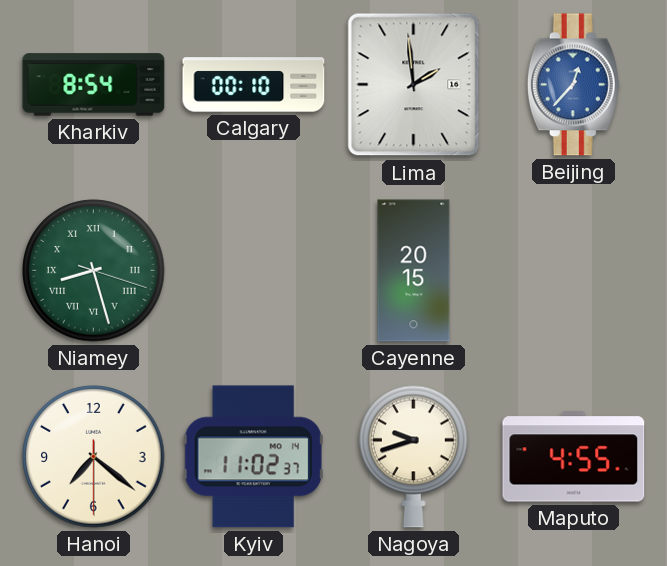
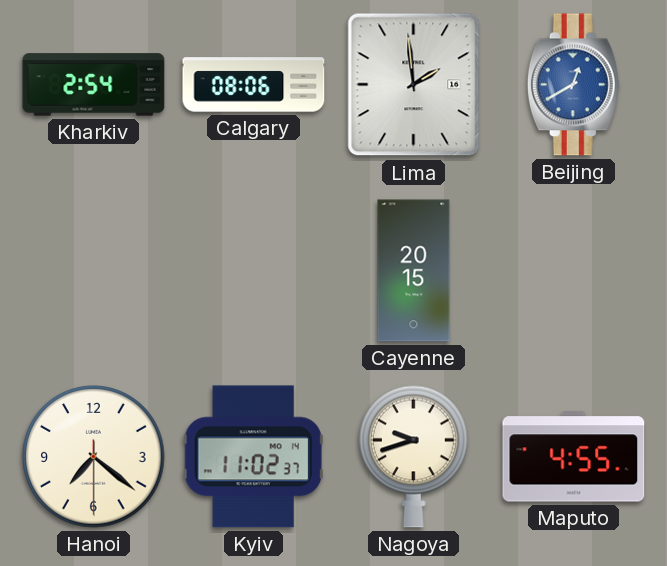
Kharkiv: 8:54 -> 2:54
Calgary: 00:10 -> 08:06
Beijing: 12:37 -> 12:40
Niamey: 8:27 -> none
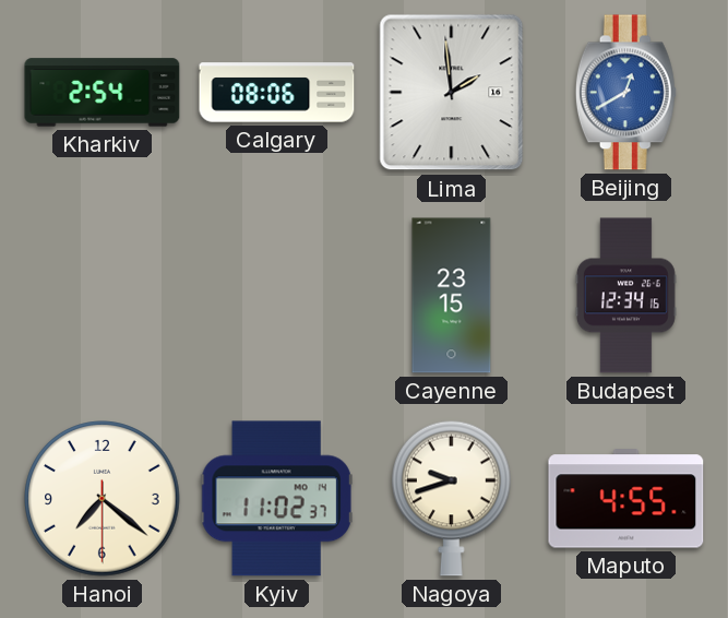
Cayenne: 20:15 -> 23:15
Budapest: none -> 12:34
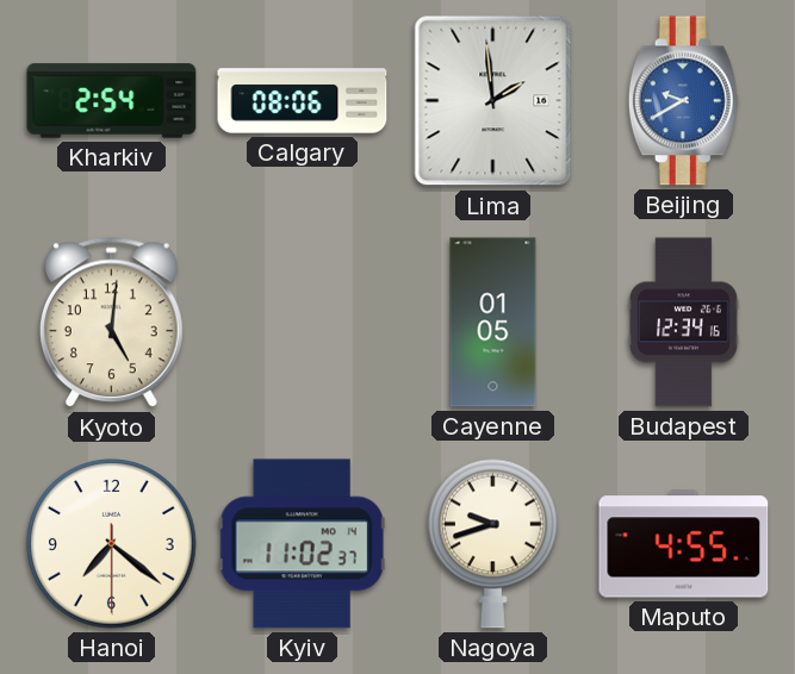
Beijing: 12:40 -> 9:40
Kyoto: none -> 5:01
Cayenne: 23:15 -> 01:05
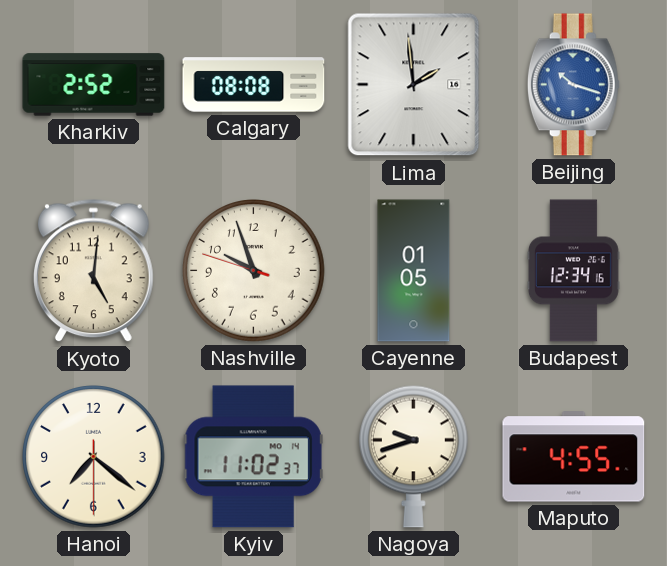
Kharkiv: 2:54 -> 2:52
Calgary: 08:06 -> 08:08
Beijing: 9:40 -> 10:18
Nashville: none -> 9:56
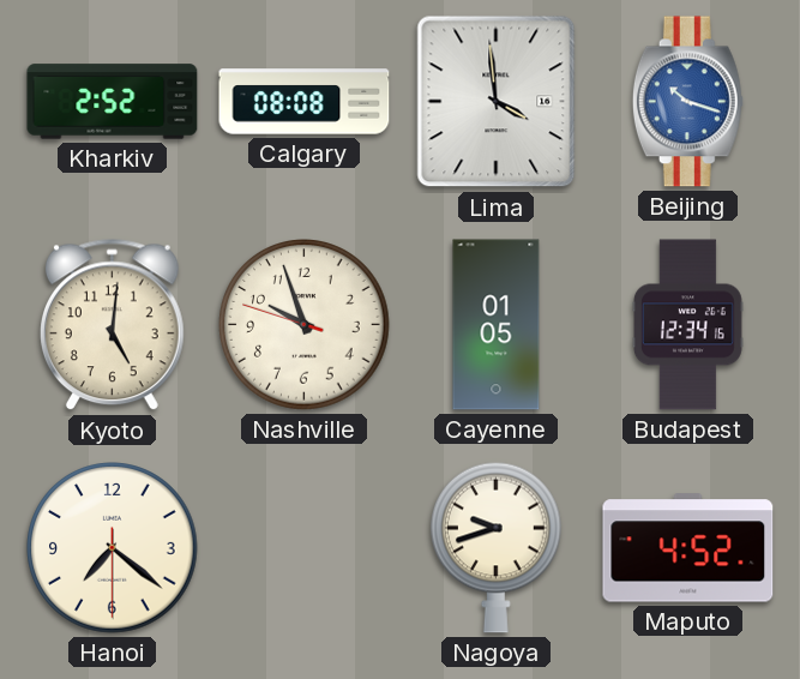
Lima: 1:59 -> 3:59
Kyiv: 11:02 -> none
Maputo: 4:55 -> 4:52
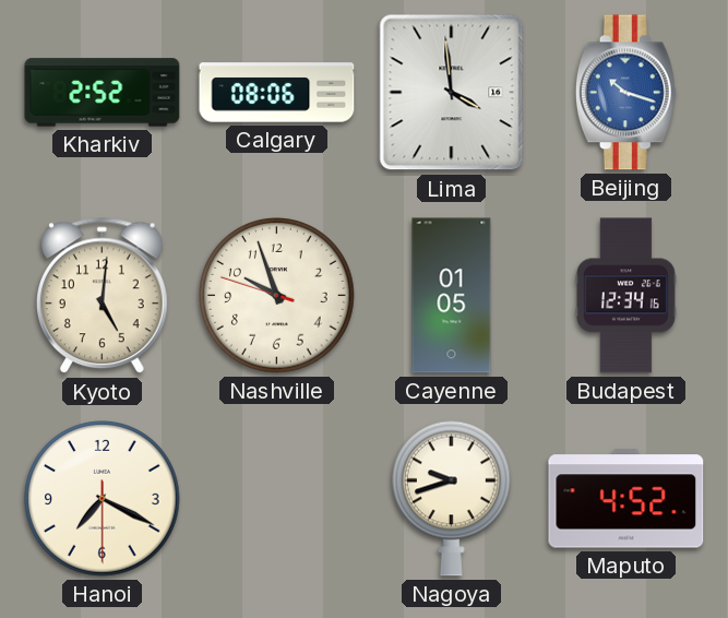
Calgary: 08:08 -> 08:06
Hanoi: 7:21 -> 7:19
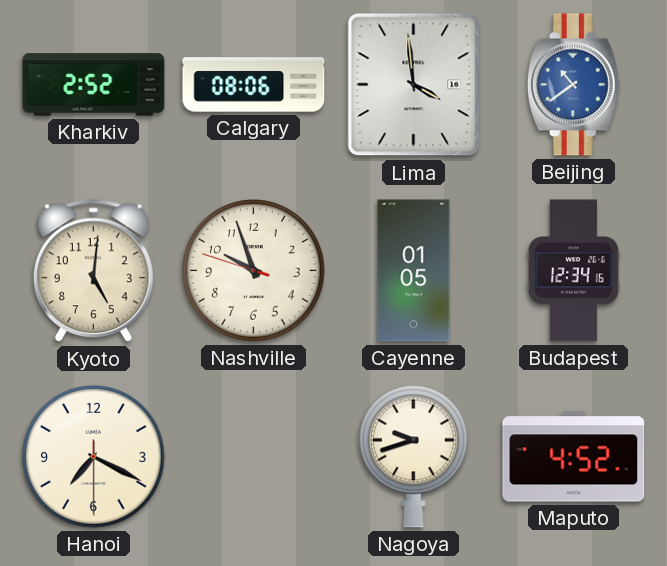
Beijing: 10:18 -> 10:39
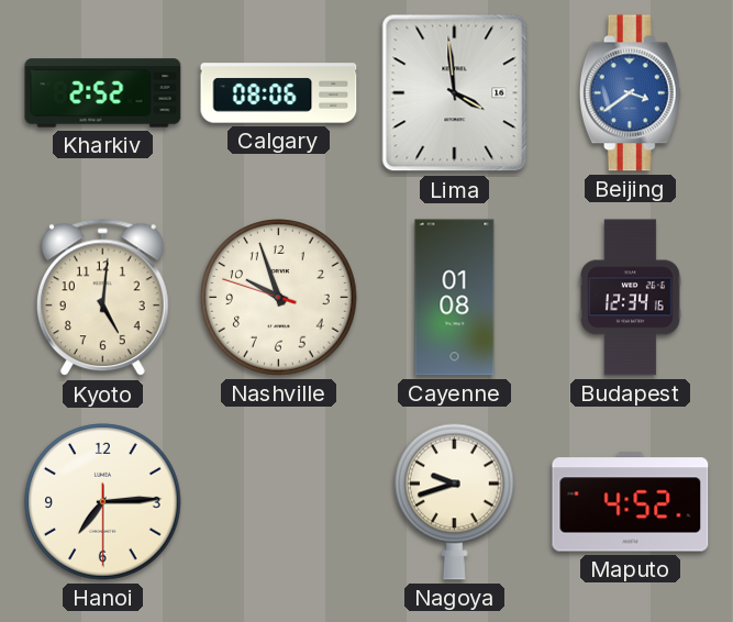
Beijing: 10:39 -> 3:39
Cayenne: 01:05 -> 01:08
Hanoi: 7:19 -> 7:14
